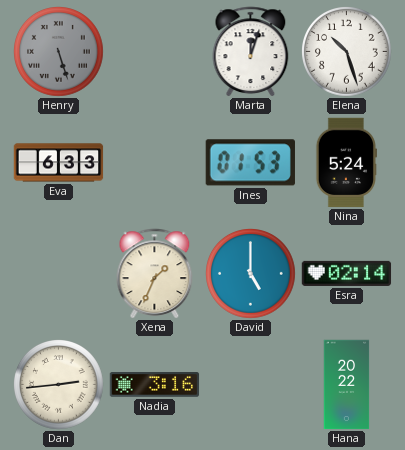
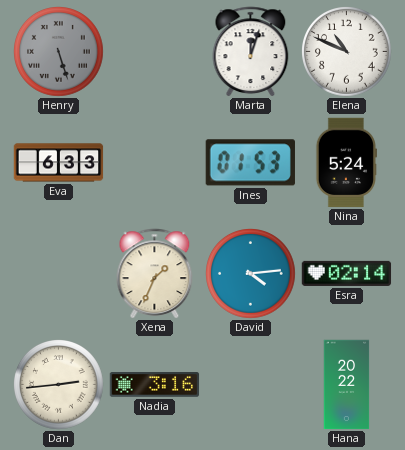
Elena: 10:27 -> 10:49
David: 5:00 -> 4:14
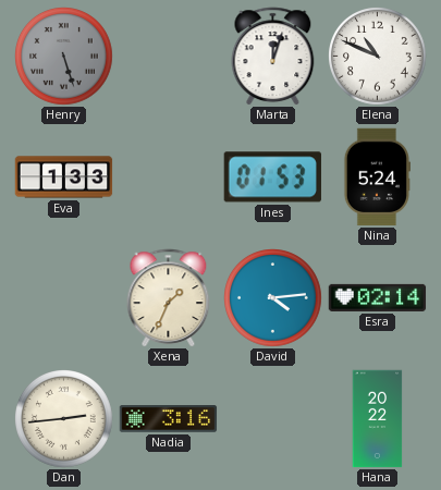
Eva: 6:33 -> 1:33
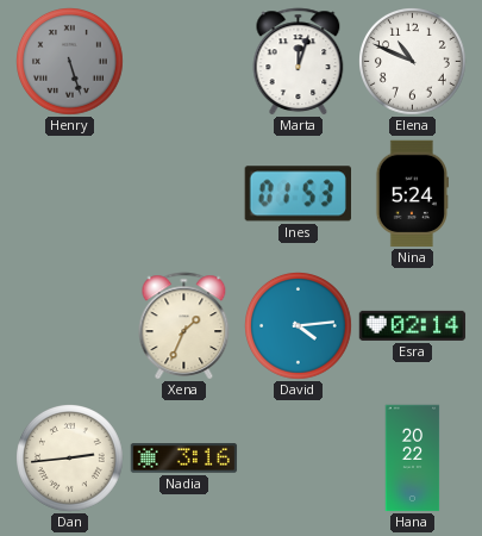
Eva: 1:33 -> none
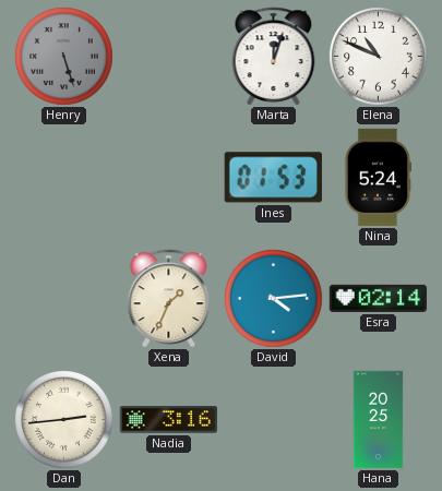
Hana: 20:22 -> 20:25
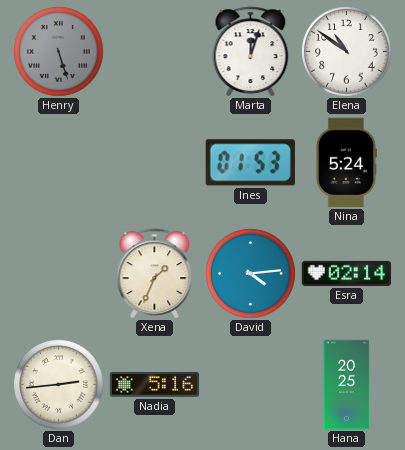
Elena: 10:49 -> 10:51
Nadia: 3:16 -> 5:16
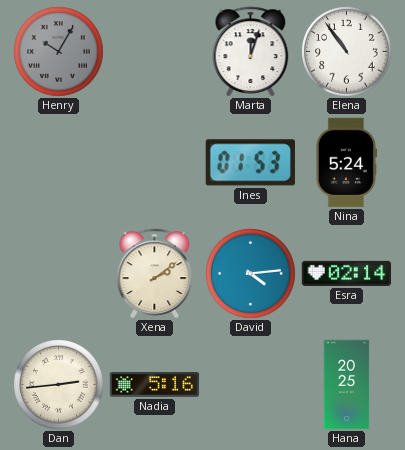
Henry: 5:27 -> 10:05
Elena: 10:51 -> 10:54
Xena: 1:34 -> 2:09
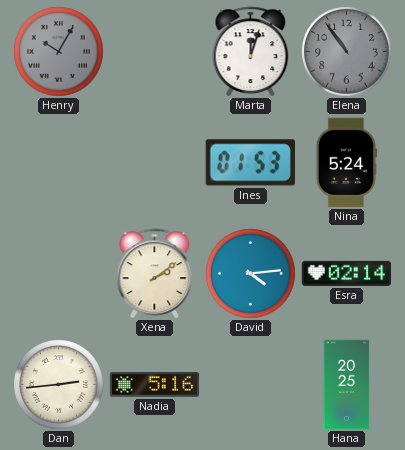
Elena dial: white -> grey
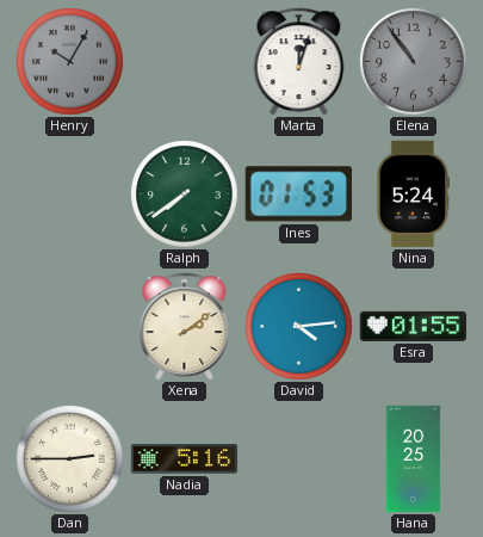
Ralph: none -> 7:39
Esra: 02:14 -> 01:55
Dan: 2:44 -> 2:45
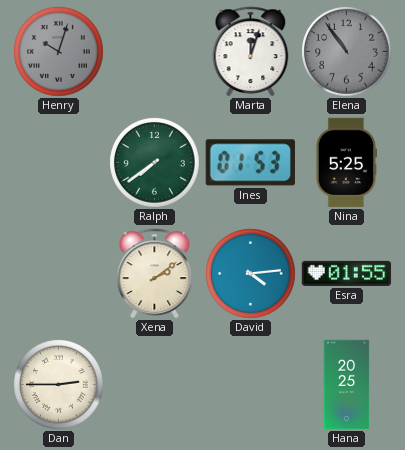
Henry: 10:05 -> 10:03
Nina: 5:24 -> 5:25
Nadia: 5:16 -> none
